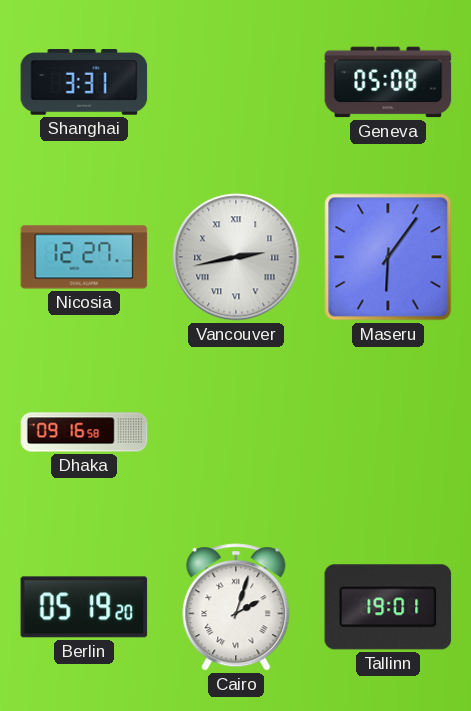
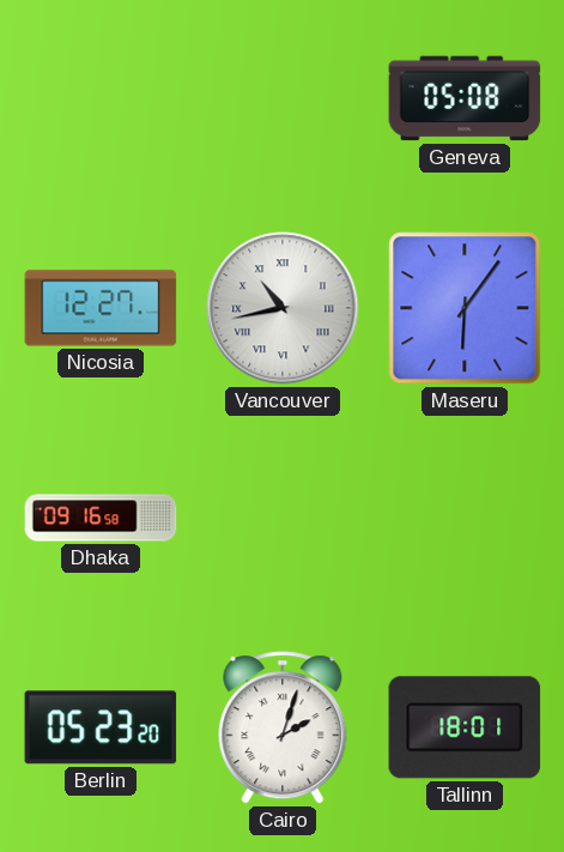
Shanghai: 3:31 -> none
Vancouver: 2:43 -> 10:43
Berlin: 05:19 -> 05:23
Tallinn: 19:01 -> 18:01
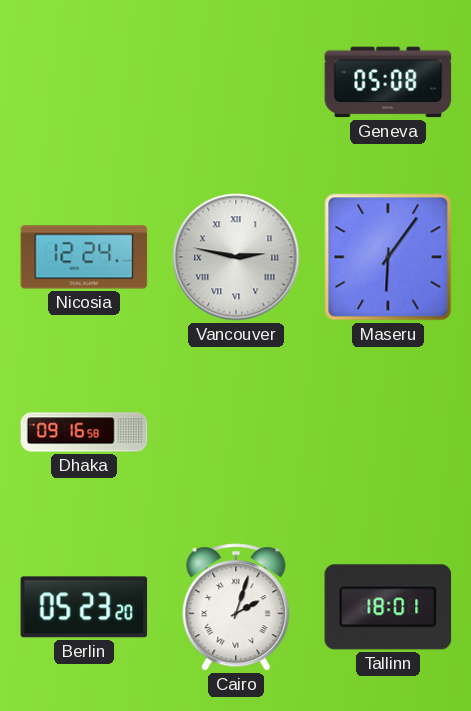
Nicosia: 12:27 -> 12:24
Vancouver: 10:43 -> 2:47
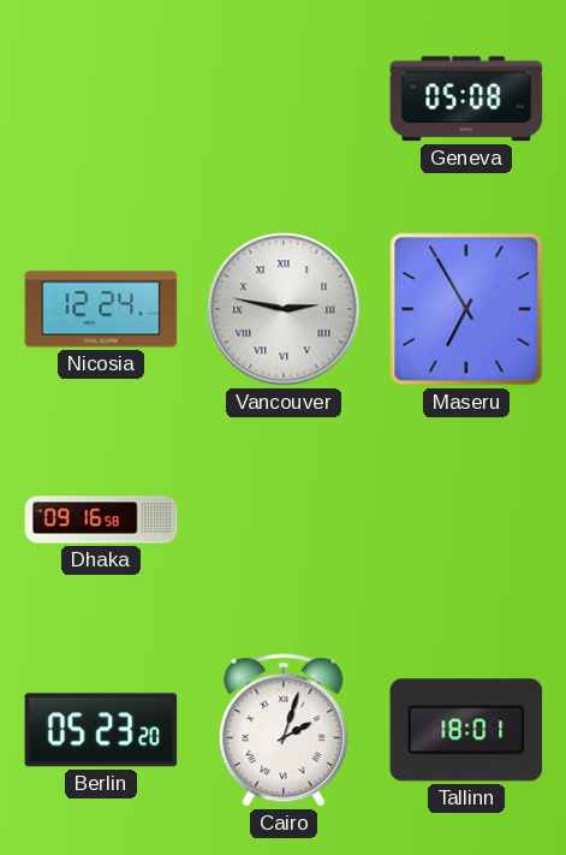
Maseru: 6:06 -> 6:55
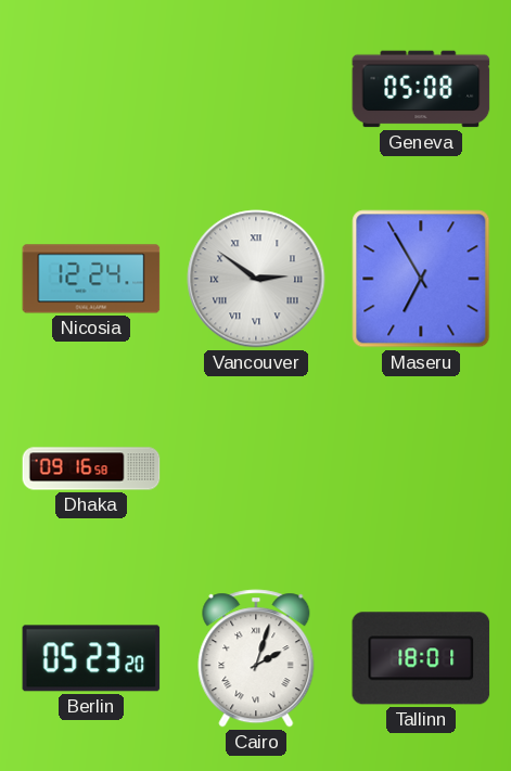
Vancouver: 2:47 -> 2:51
